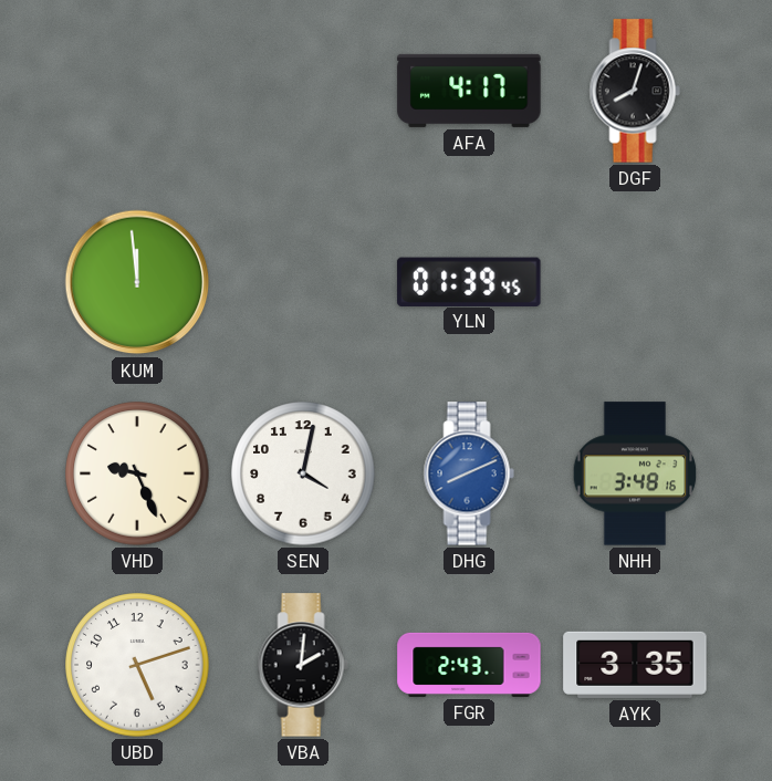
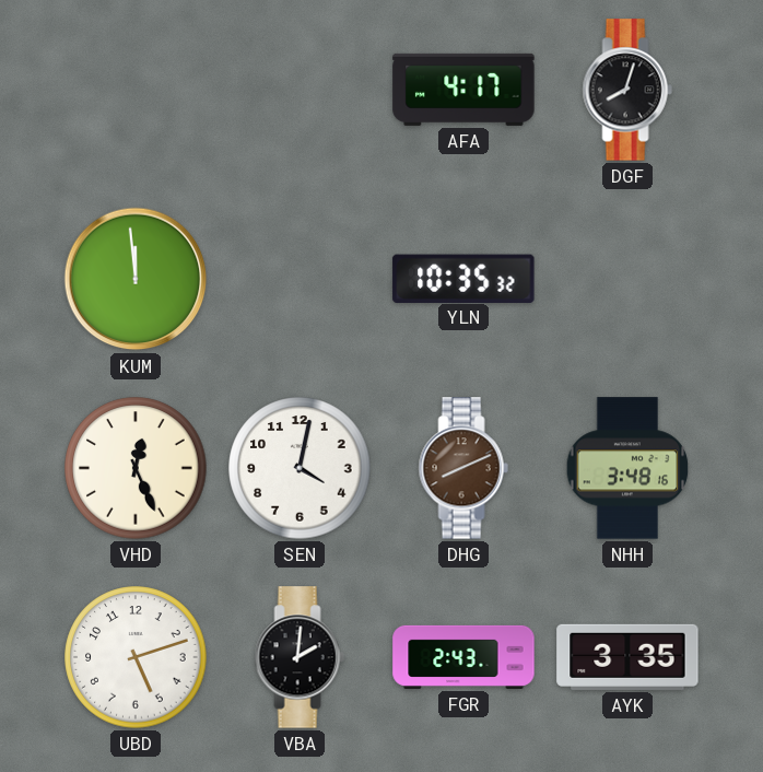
YLN: 01:39 -> 10:35
VHD: 9:26 -> 12:26
DHG dial: blue -> brown
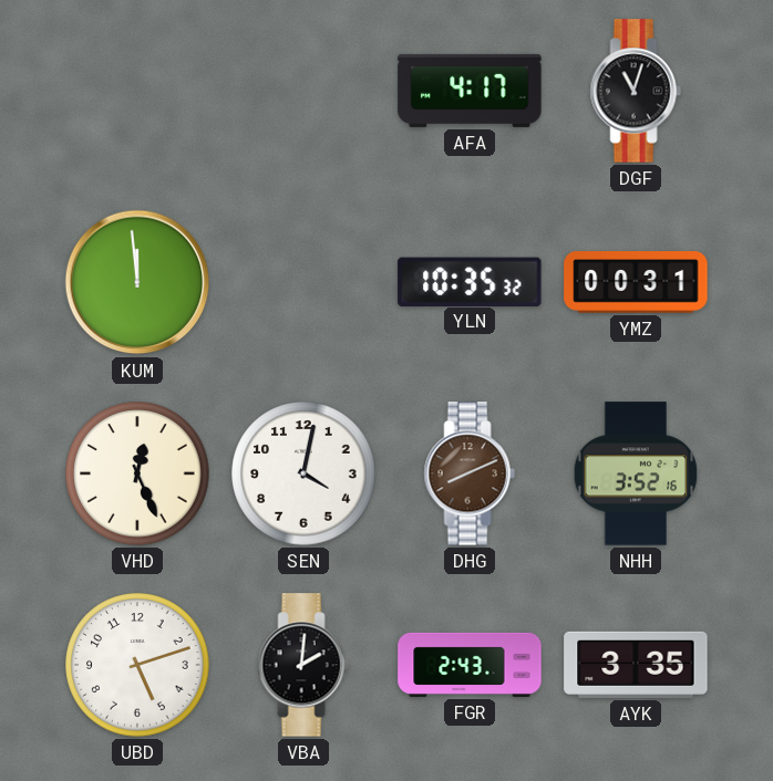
DGF: 8:03 -> 11:03
YMZ: none -> 00:31
NHH: 3:48 -> 3:52
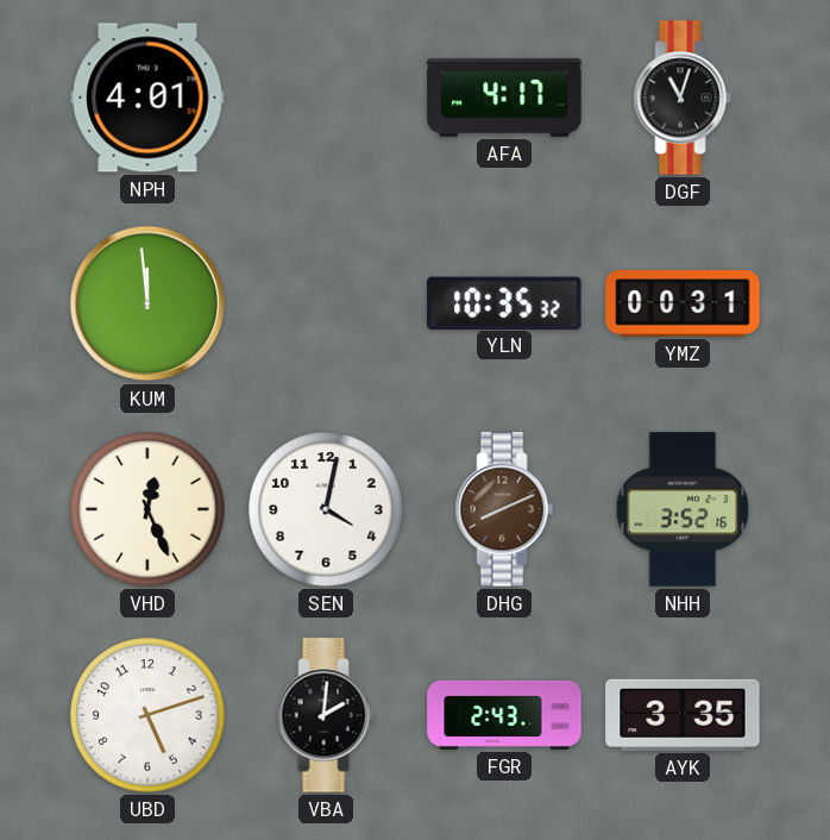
NPH: none -> 4:01
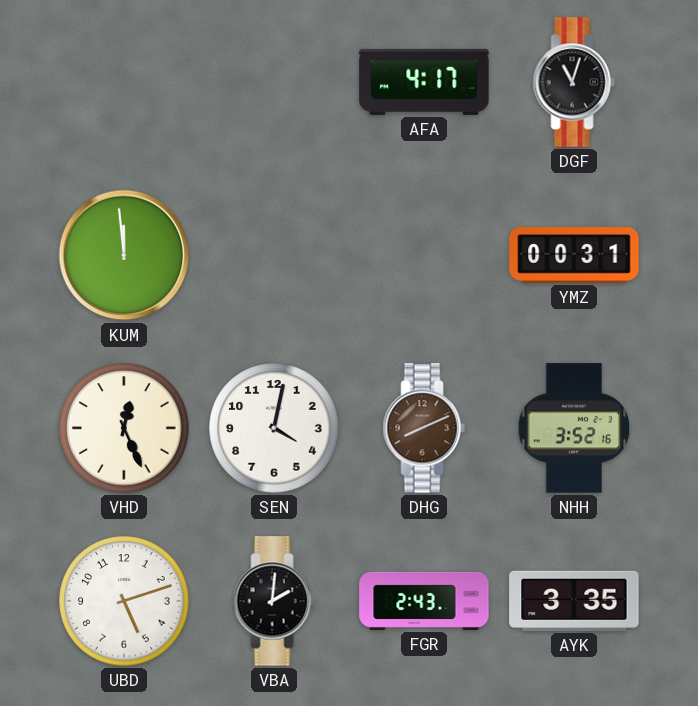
NPH: 4:01 -> none
YLN: 10:35 -> none
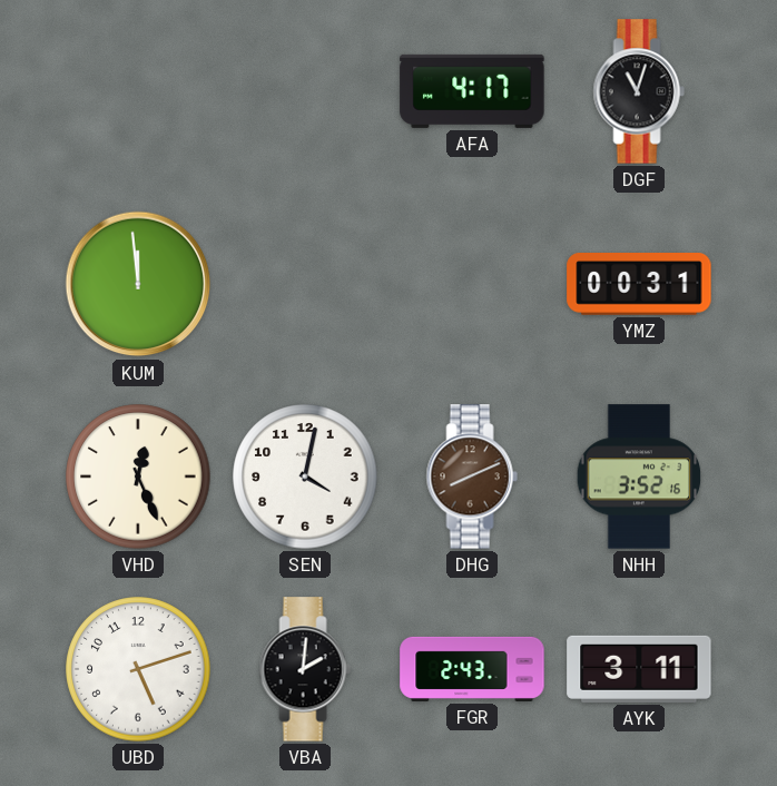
AYK: 3:35 -> 3:11
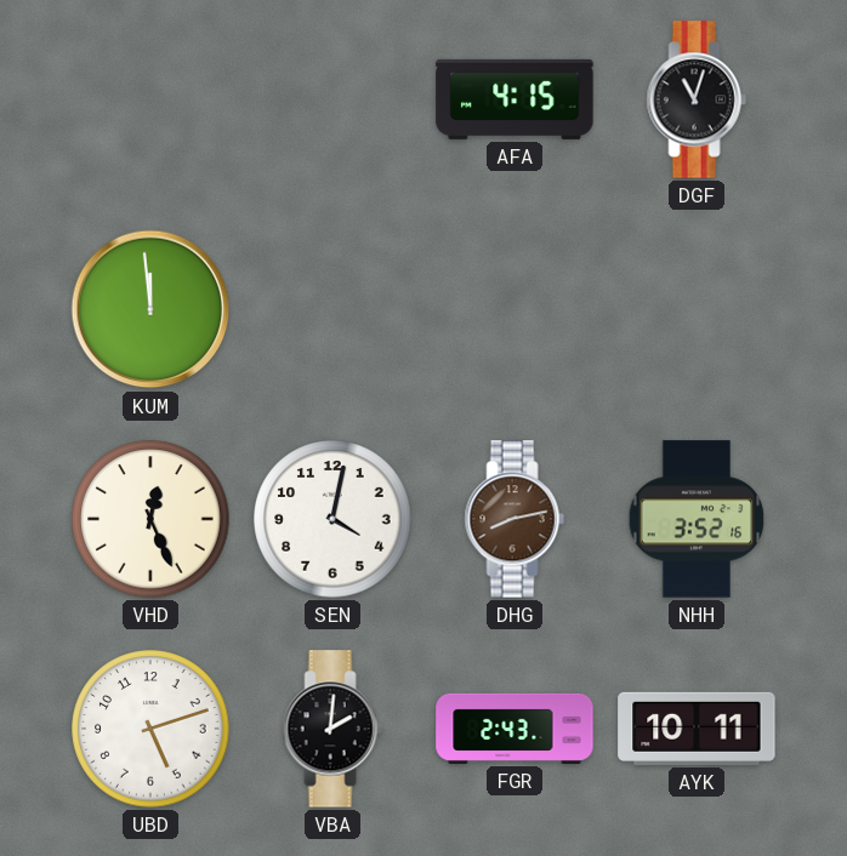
AFA: 4:17 -> 4:15
YMZ: 00:31 -> none
DHG: 8:11 -> 8:13
AYK: 3:11 -> 10:11
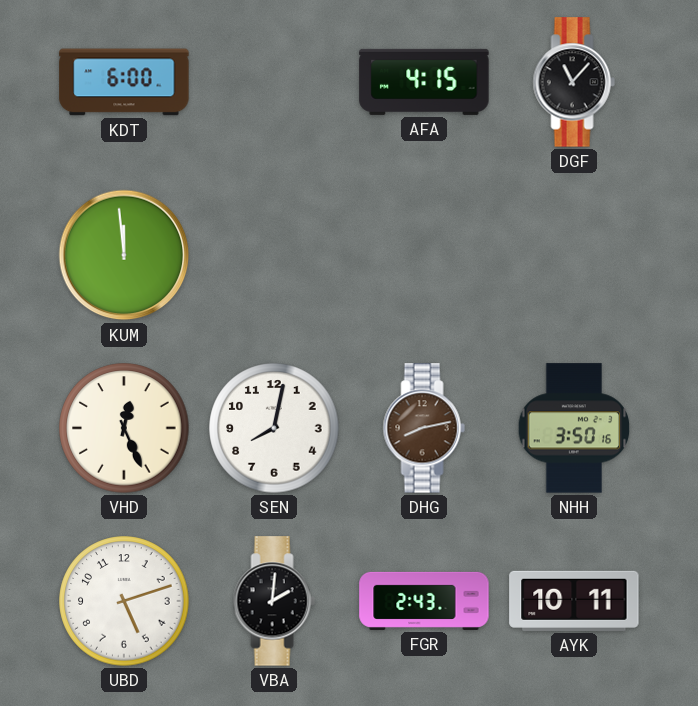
KDT: none -> 6:00
DGF: 11:03 -> 11:07
SEN: 4:02 -> 8:02
NHH: 3:52 -> 3:50
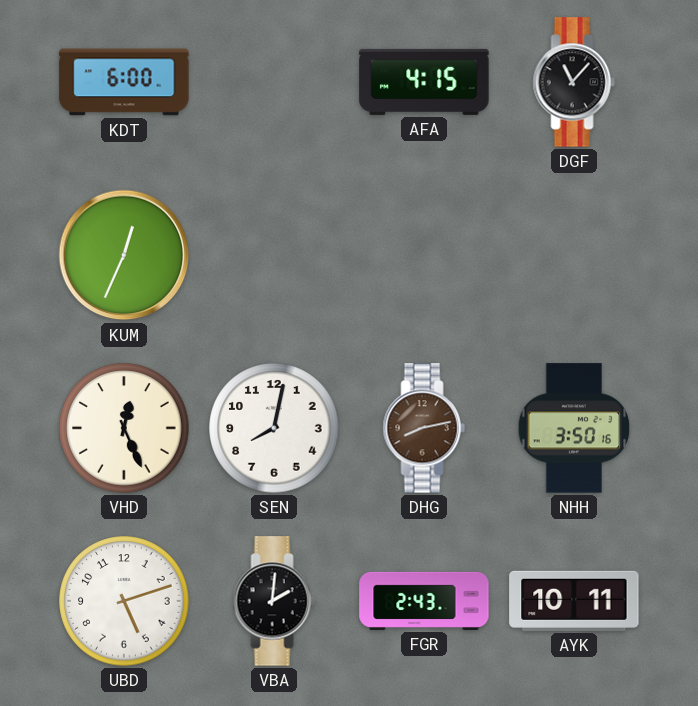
KUM: 11:59 -> 12:34
